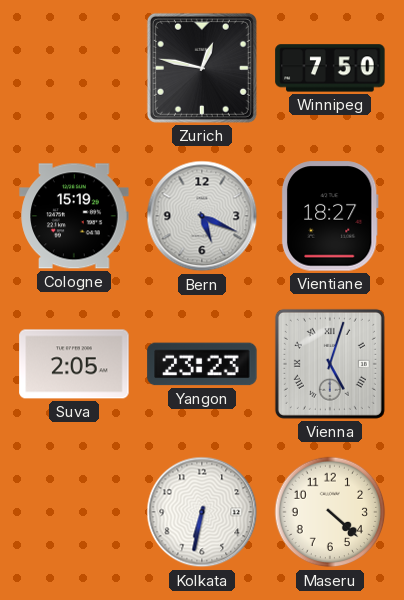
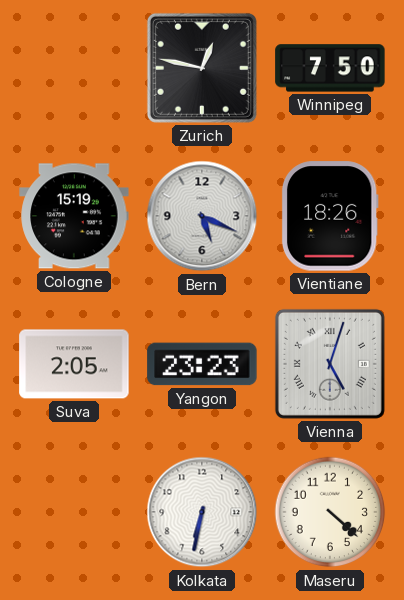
Vientiane: 18:27 -> 18:26
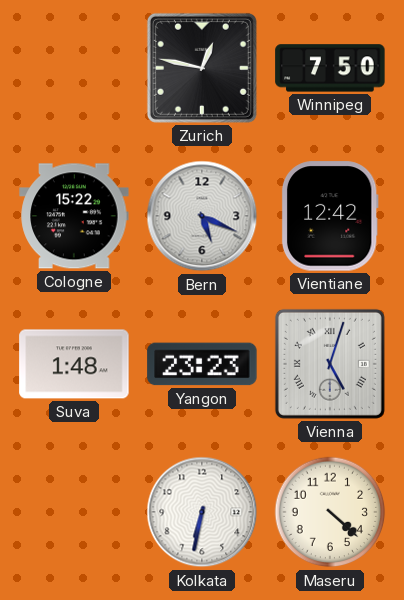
Cologne: 15:19 -> 15:22
Vientiane: 18:26 -> 12:42
Suva: 2:05 -> 1:48
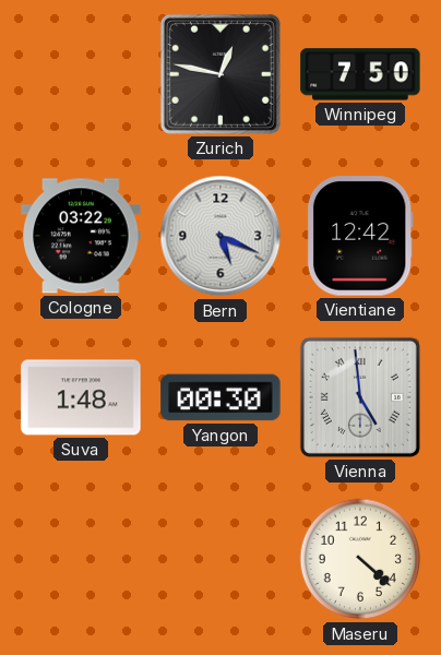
Cologne: 15:22 -> 03:22
Yangon: 23:23 -> 00:30
Vienna: 5:03 -> 4:59
Kolkata: 6:32 -> none
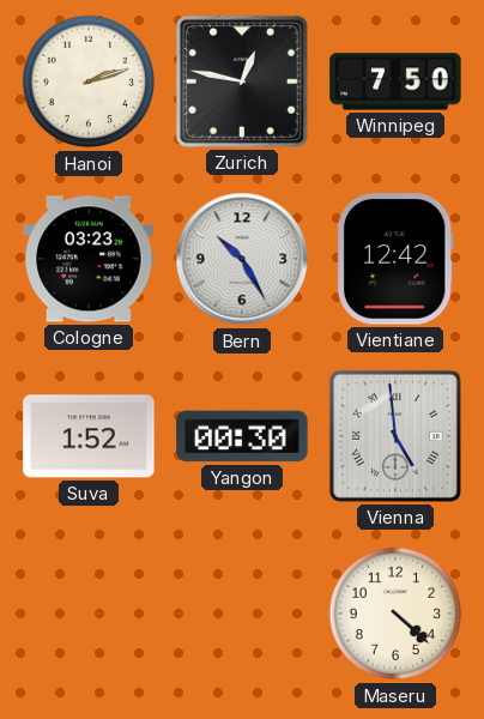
Hanoi: none -> 2:12
Cologne: 03:22 -> 03:23
Bern: 5:19 -> 10:25
Suva: 1:48 -> 1:52
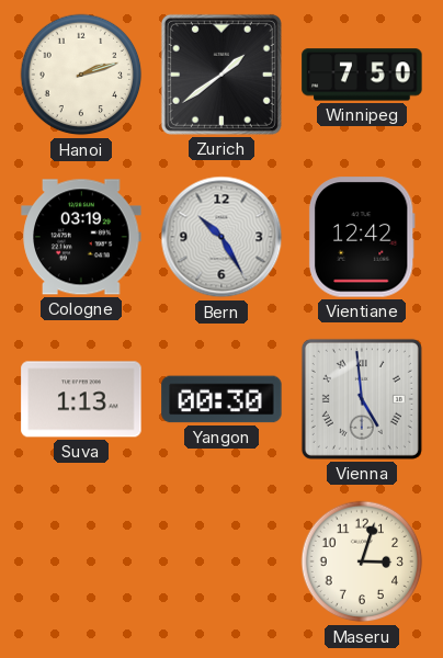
Zurich: 12:47 -> 1:39
Cologne: 03:23 -> 03:19
Suva: 1:52 -> 1:13
Maseru: 4:22 -> 3:03
